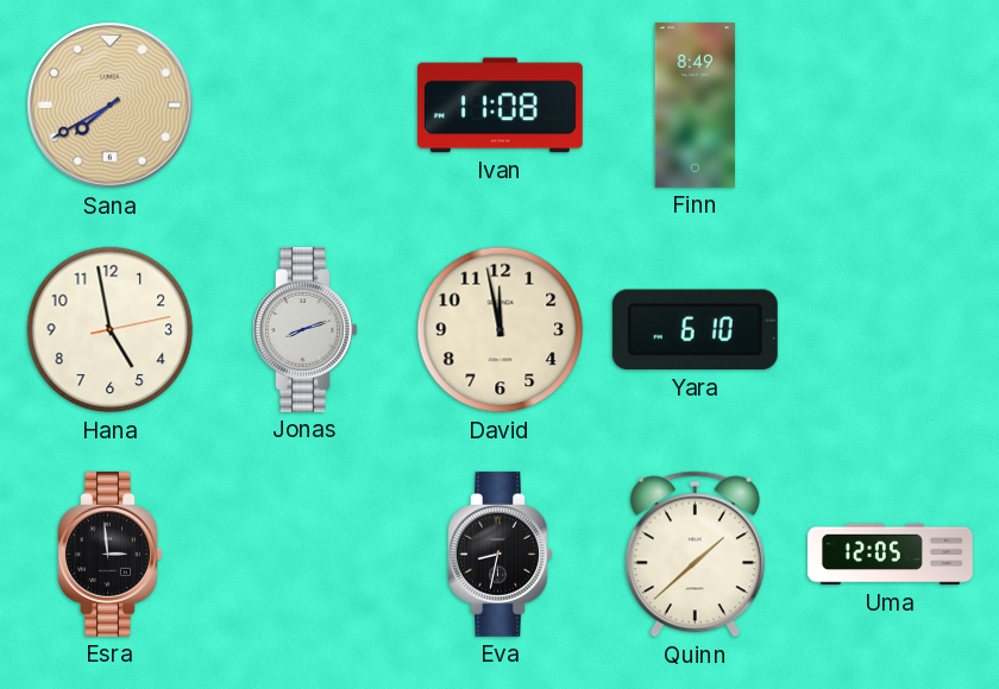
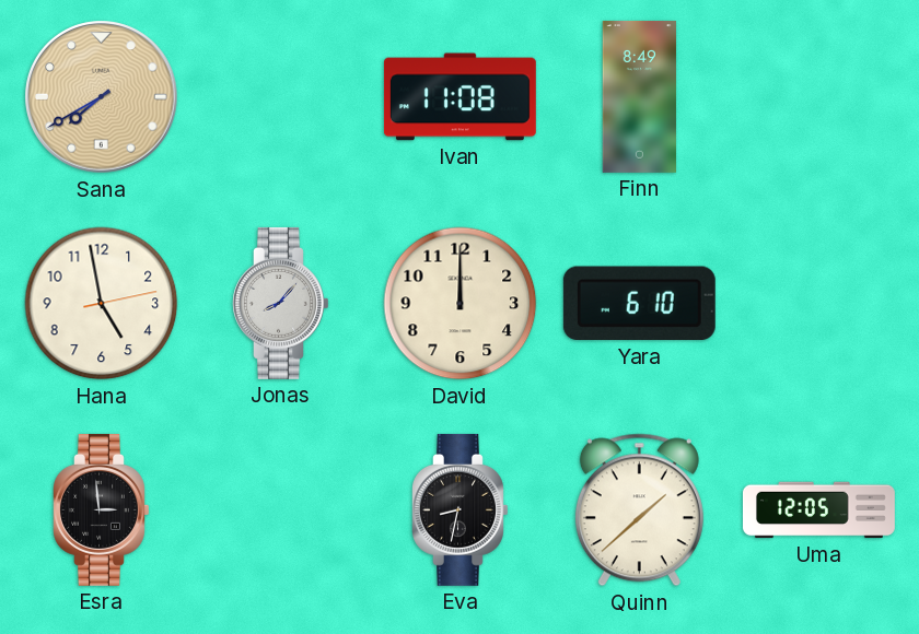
Jonas: 8:12 -> 8:07
David: 11:58 -> 12:00
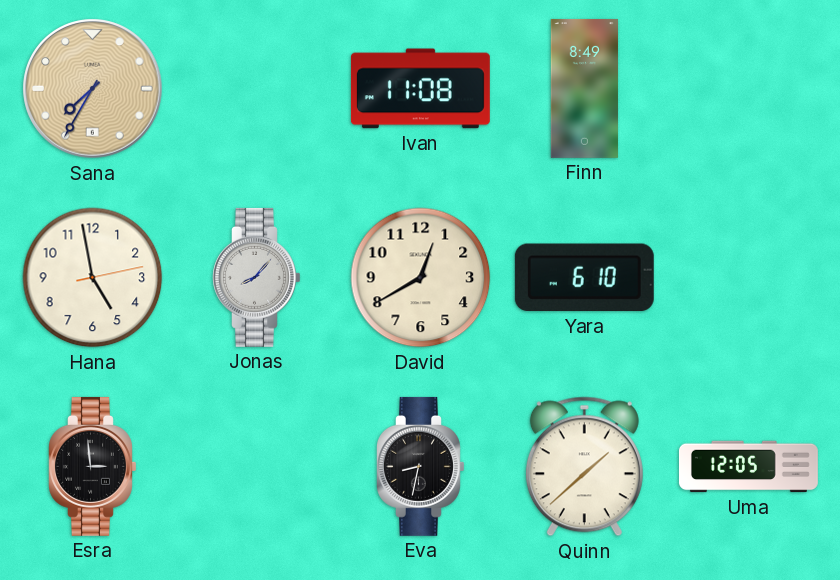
Sana: 7:40 -> 7:35
David: 12:00 -> 12:40
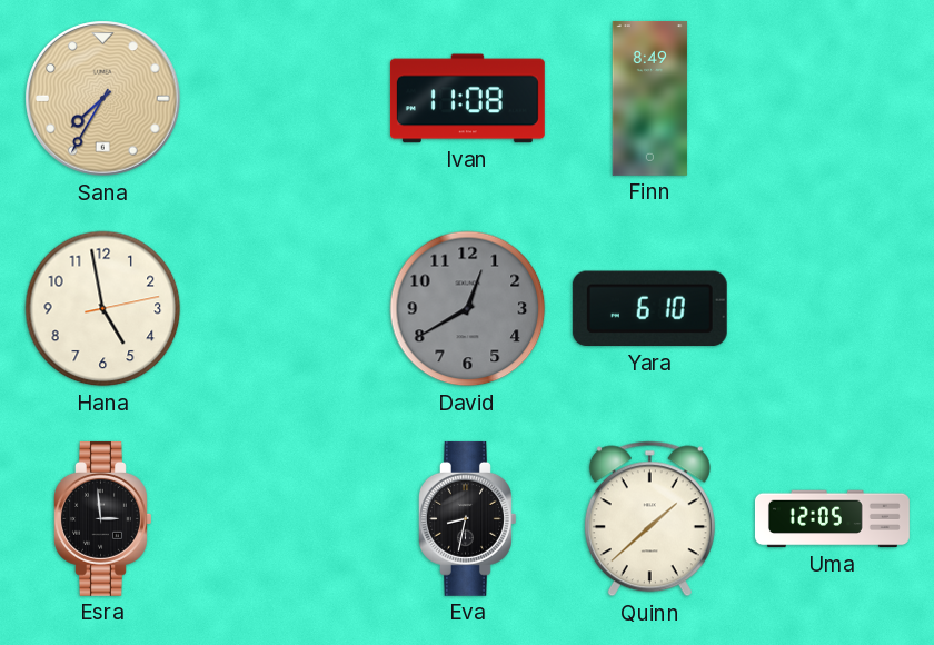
Jonas: 8:07 -> none
David dial: cream -> grey
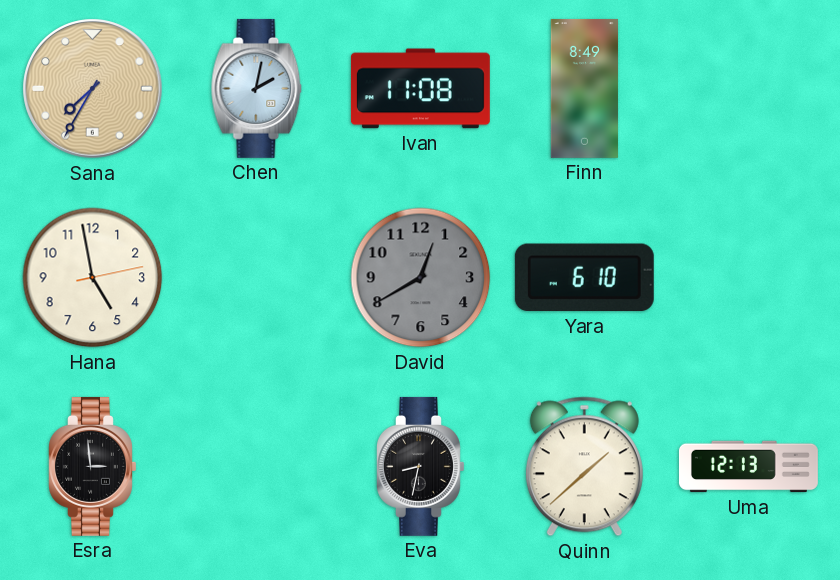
Chen: none -> 2:02
Uma: 12:05 -> 12:13
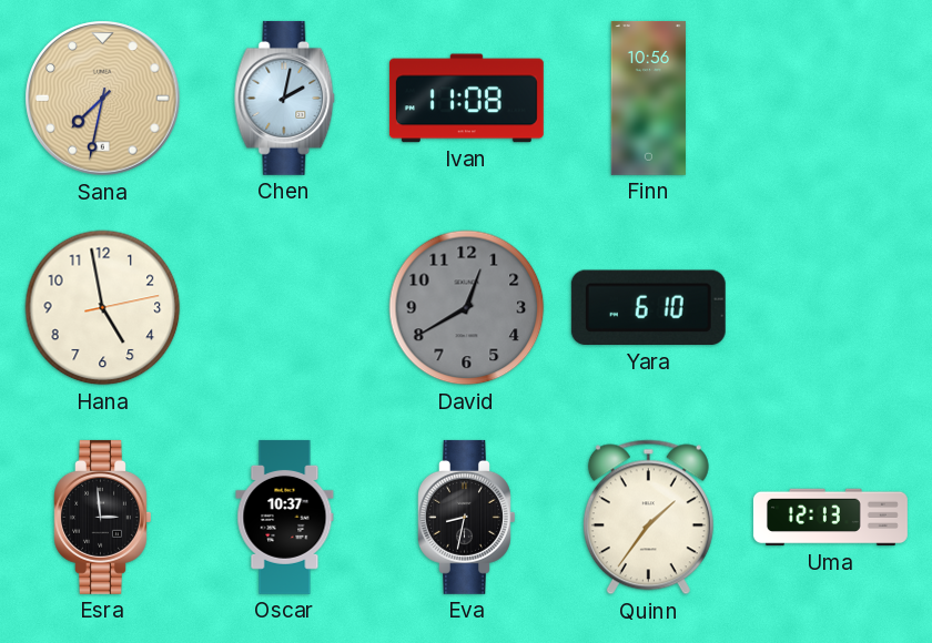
Sana: 7:35 -> 7:32
Finn: 8:49 -> 10:56
Oscar: none -> 10:37
Quinn: 1:38 -> 1:36
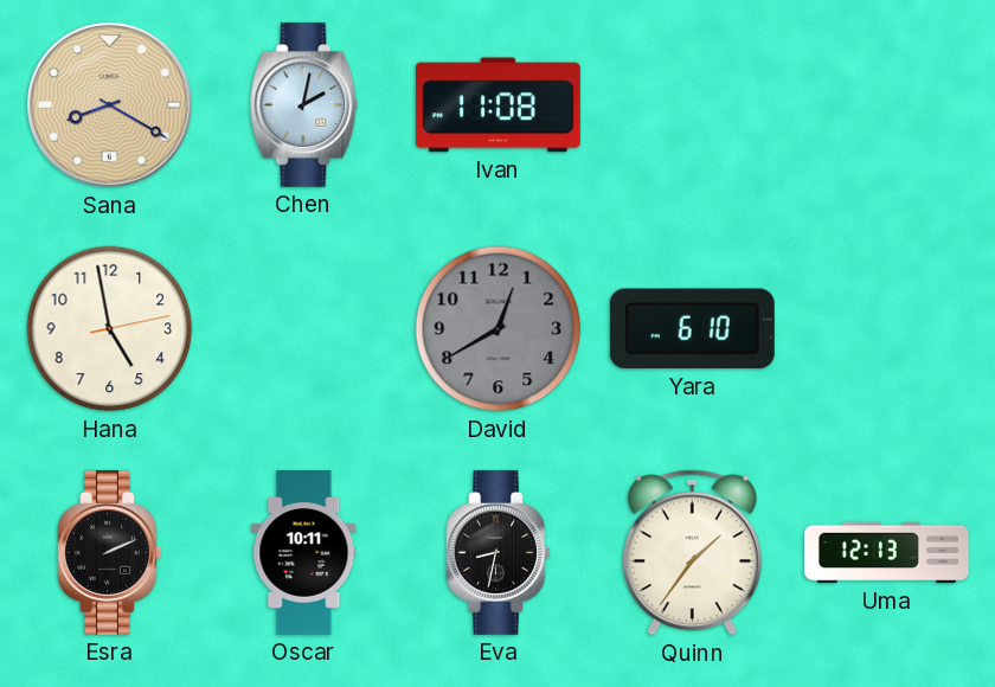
Sana: 7:32 -> 8:20
Finn: 10:56 -> none
Esra: 2:59 -> 2:11
Oscar: 10:37 -> 10:11
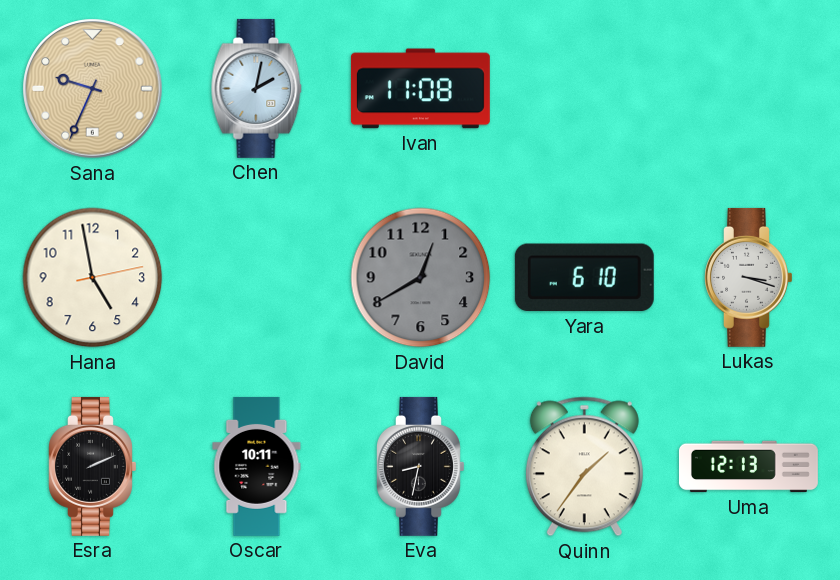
Sana: 8:20 -> 9:34
Lukas: none -> 3:18
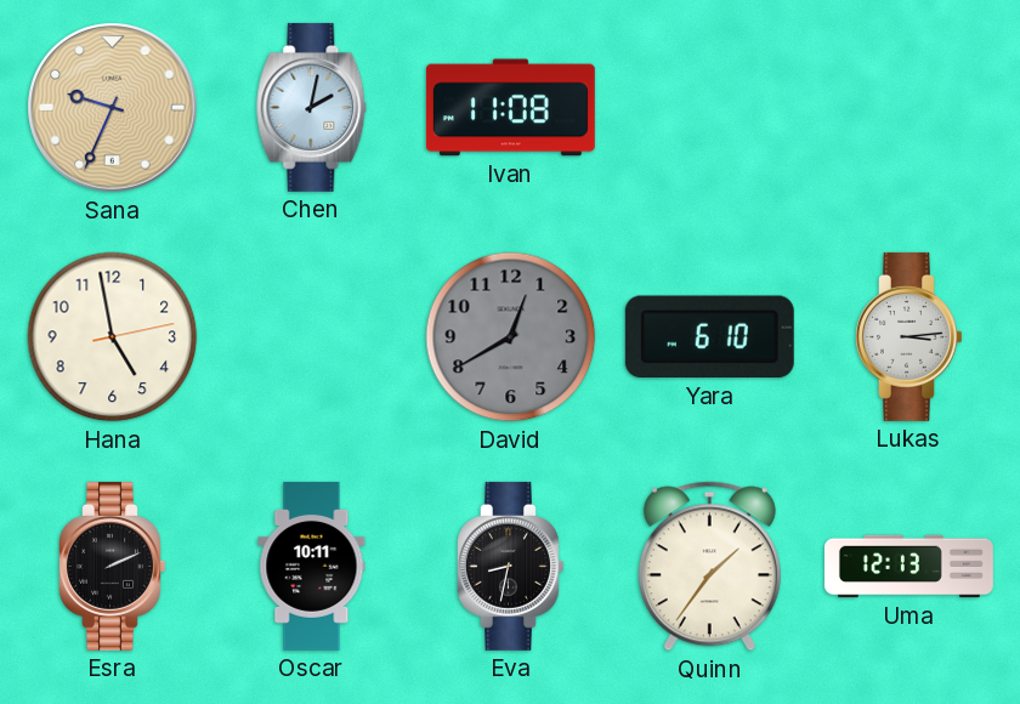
Lukas: 3:18 -> 3:14
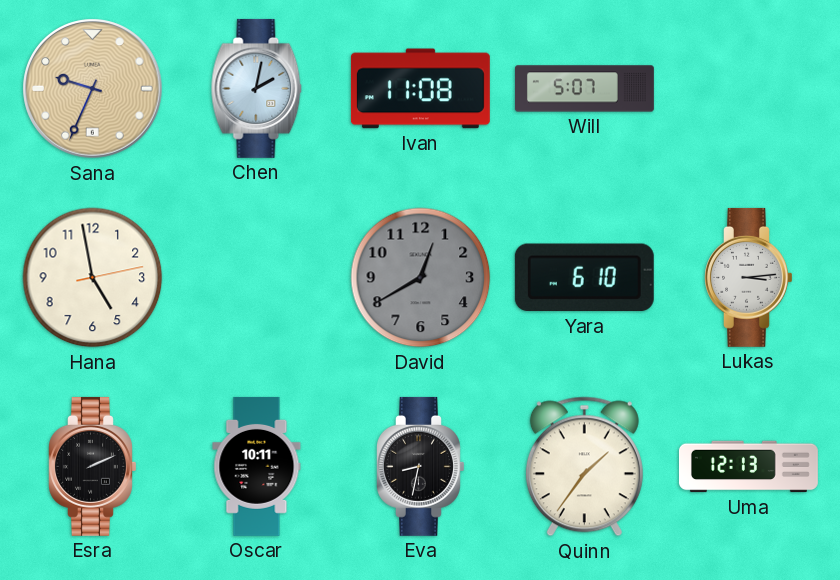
Will: none -> 5:07
